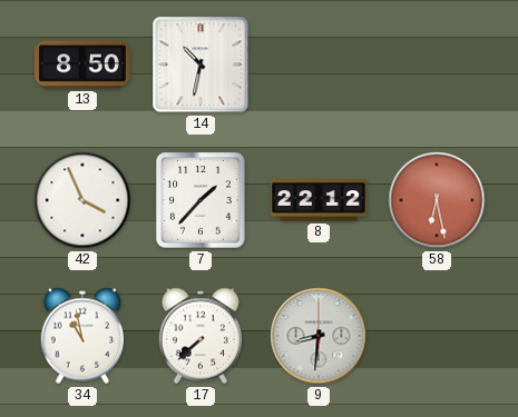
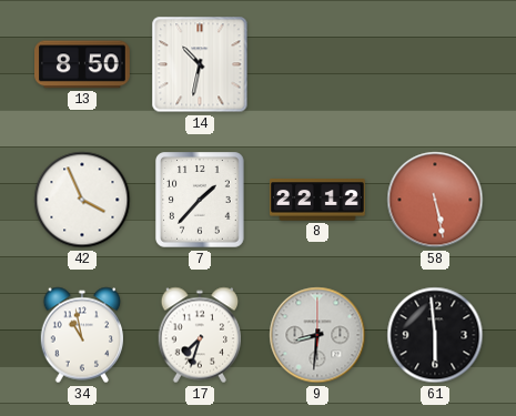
58: 6:28 -> 5:28
17: 7:38 -> 7:33
61: none -> 5:59
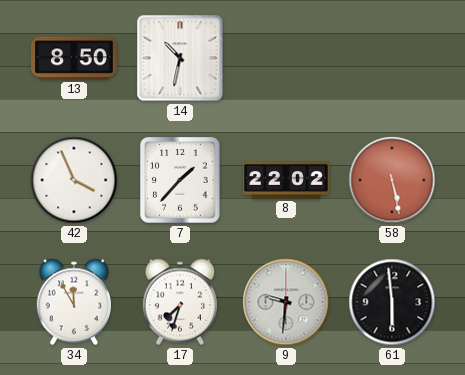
8: 22:12 -> 22:02
34: 10:58 -> 11:55
9: 8:31 -> 9:31
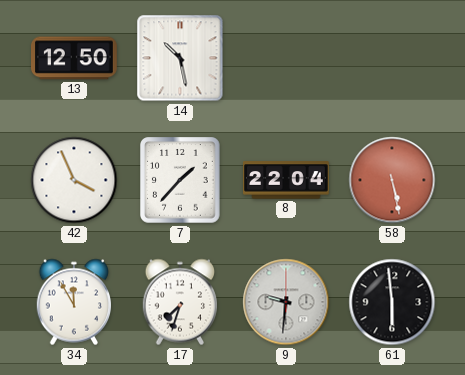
13: 8:50 -> 12:50
14: 10:32 -> 10:28
8: 22:02 -> 22:04
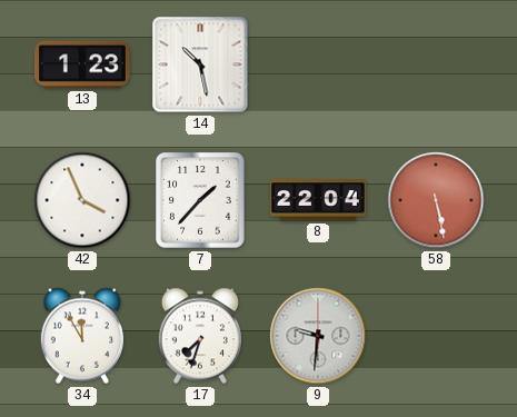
13: 12:50 -> 1:23
61: 5:59 -> none
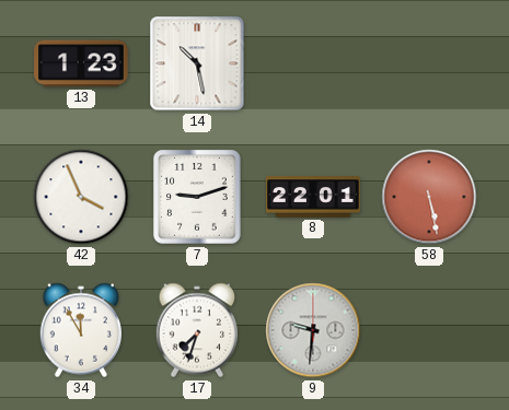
7: 1:37 -> 9:12
8: 22:04 -> 22:01
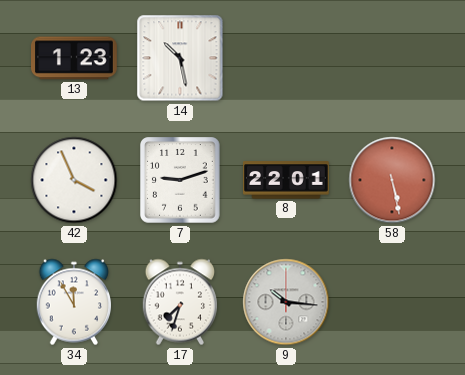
9: 9:31 -> 10:16
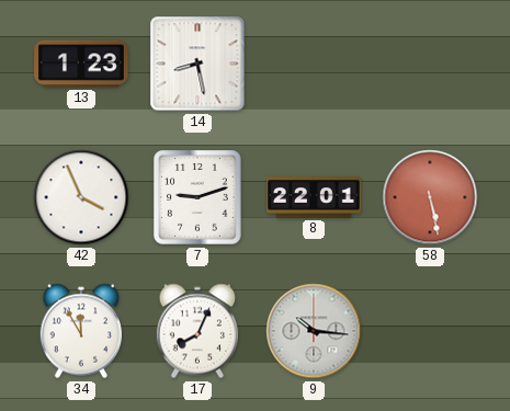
14: 10:28 -> 8:28
17: 7:33 -> 8:04
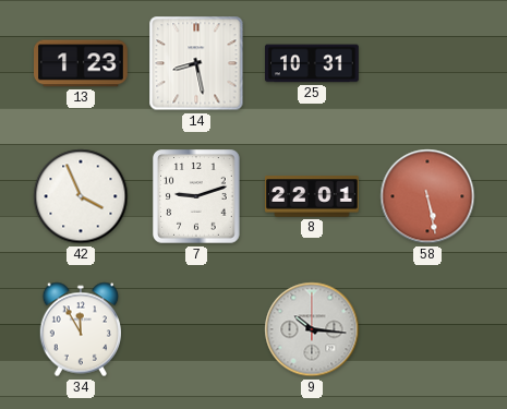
25: none -> 10:31
17: 8:04 -> none
